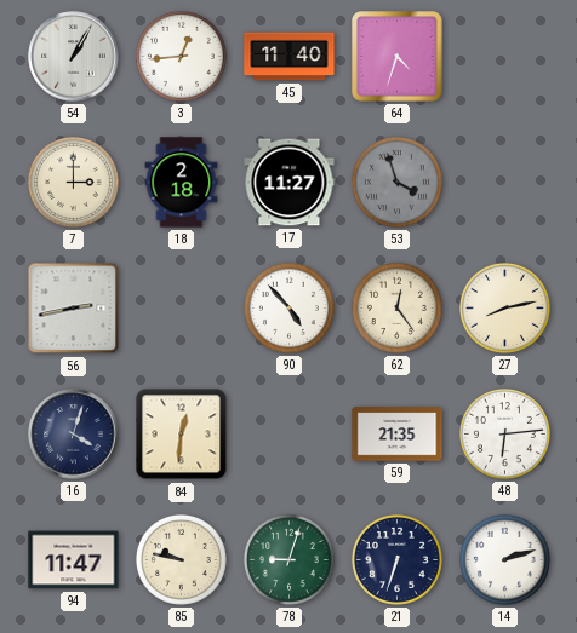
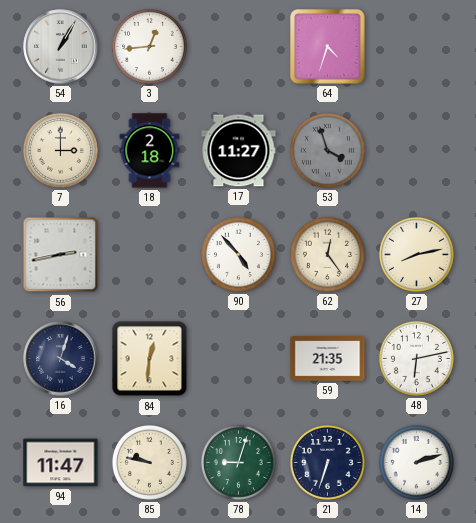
45: 11:40 -> none
48: 6:14 -> 6:13
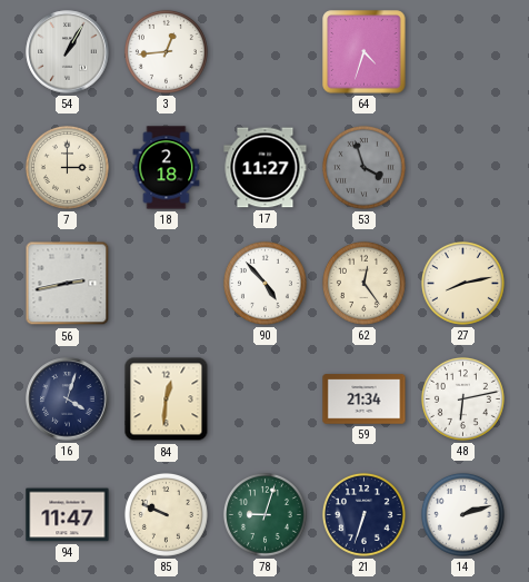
59: 21:35 -> 21:34
85: 9:47 -> 9:49
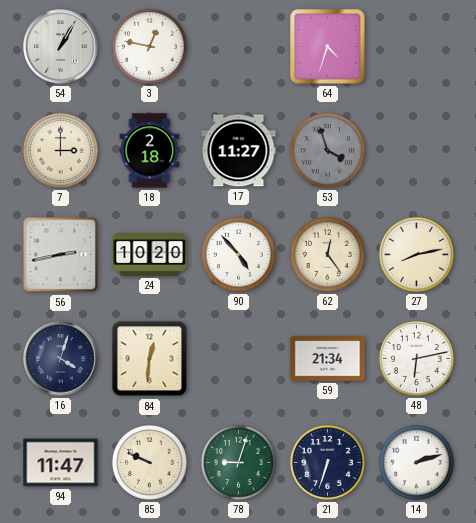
3: 12:44 -> 12:47
24: none -> 10:20
